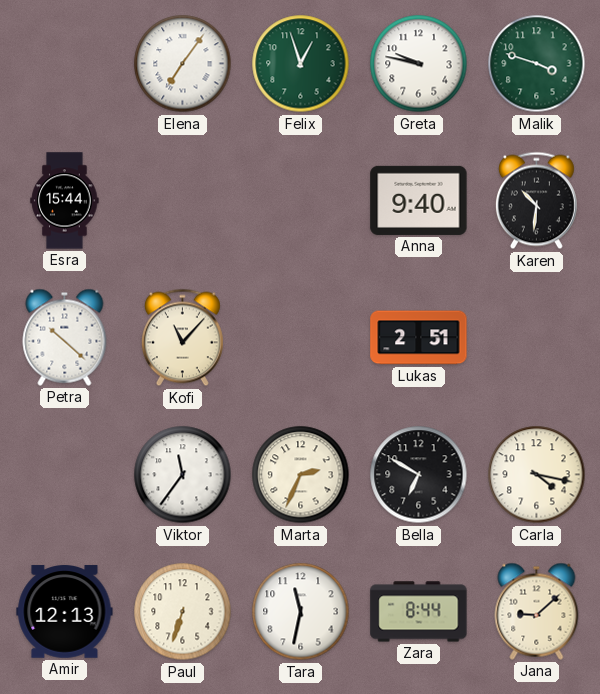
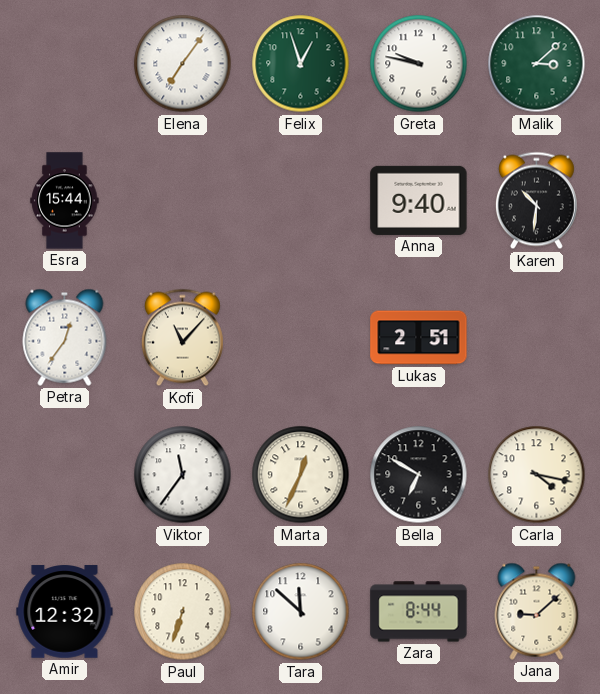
Malik: 3:48 -> 3:08
Petra: 10:22 -> 12:36
Marta: 2:34 -> 12:34
Amir: 12:13 -> 12:32
Tara: 11:32 -> 11:52
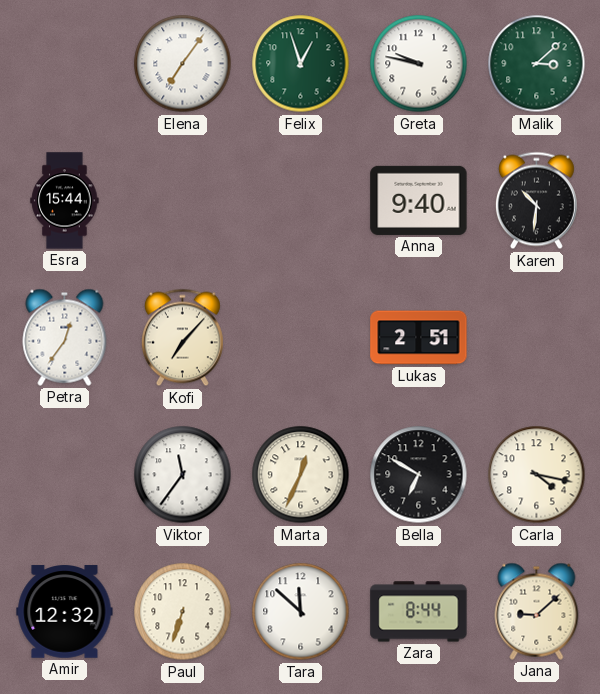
Kofi: 11:07 -> 7:07
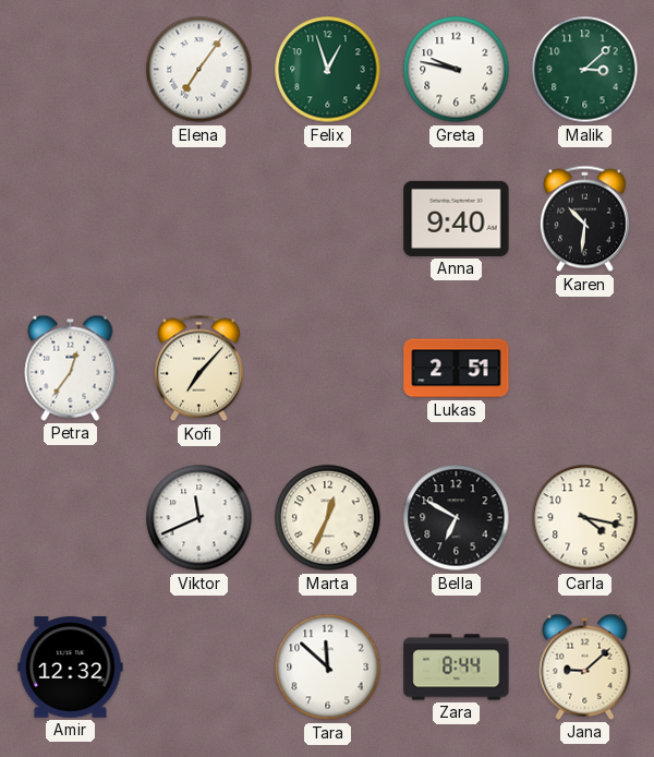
Esra: 15:44 -> none
Viktor: 11:36 -> 11:41
Paul: 6:33 -> none
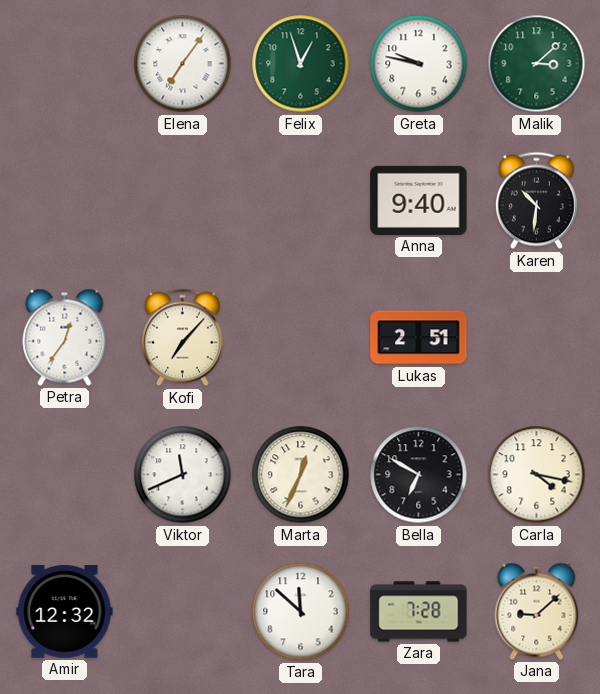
Zara: 8:44 -> 7:28
